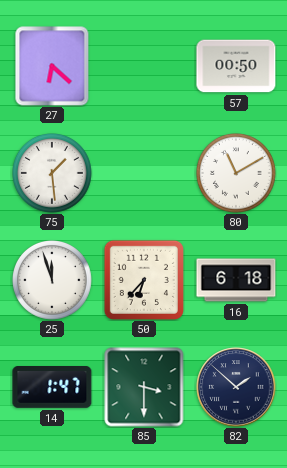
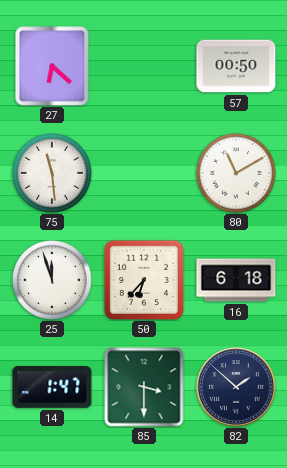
75: 1:29 -> 11:29
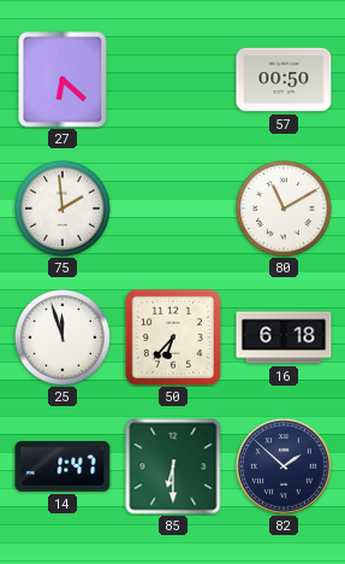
75: 11:29 -> 1:59
85: 3:30 -> 6:30
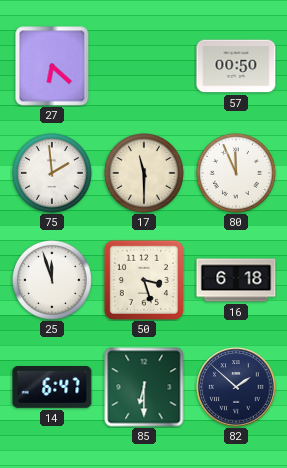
17: none -> 11:30
80: 11:10 -> 11:56
50: 6:37 -> 3:27
14: 1:47 -> 6:47
